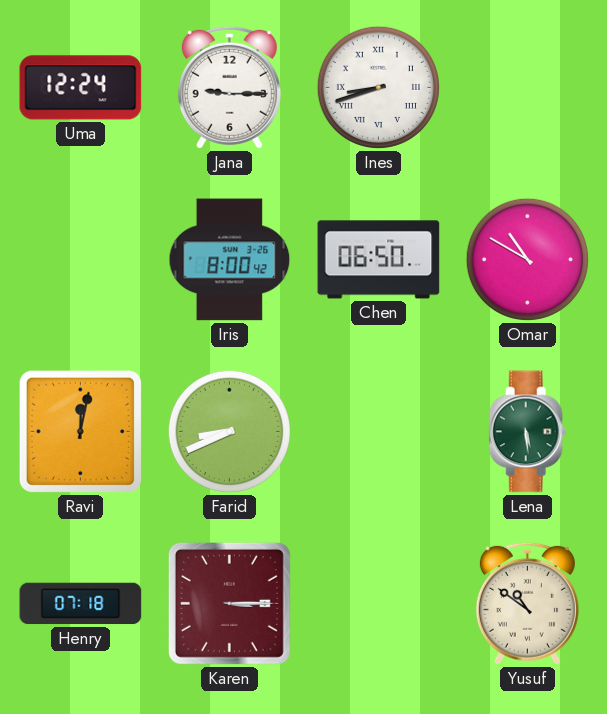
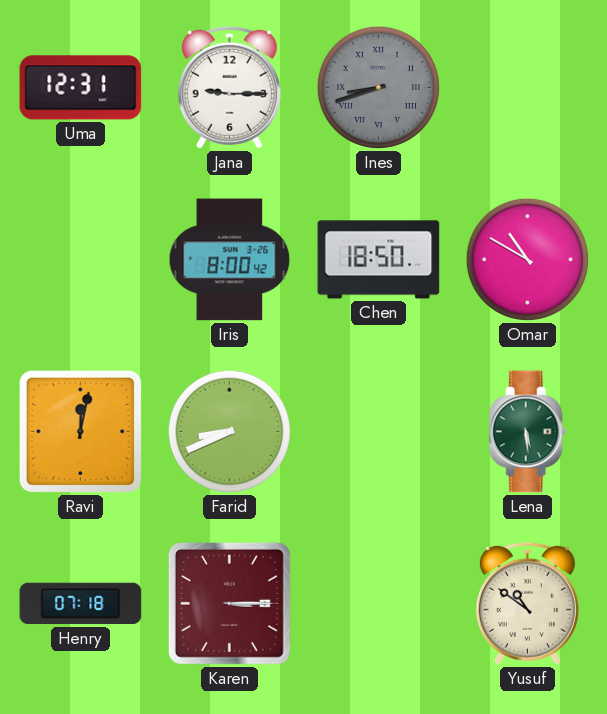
Uma: 12:24 -> 12:31
Ines dial: white -> grey
Chen: 06:50 -> 18:50
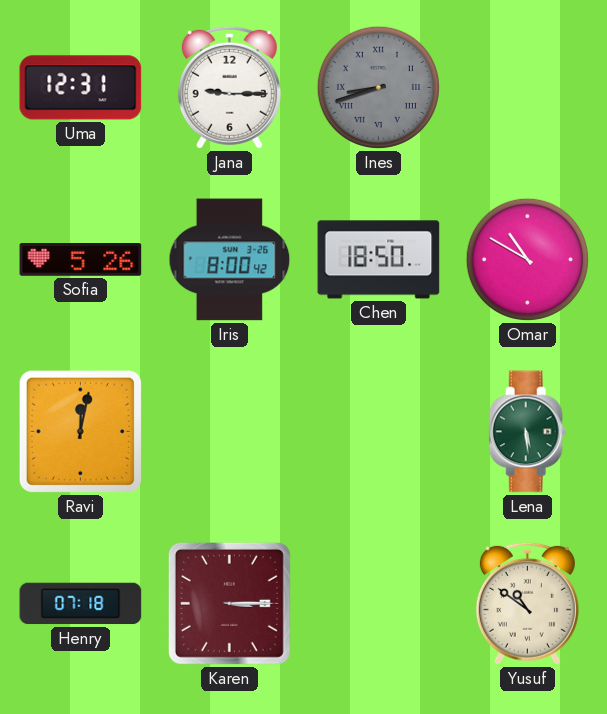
Sofia: none -> 5:26
Farid: 8:41 -> none
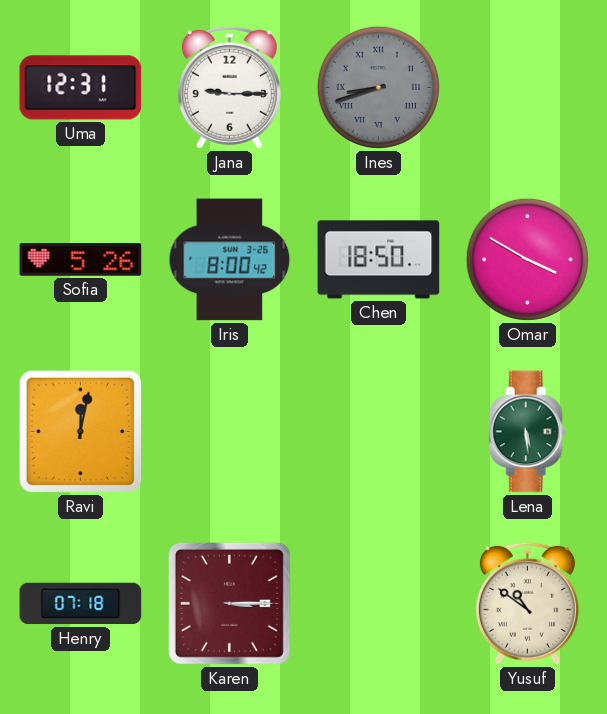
Omar: 10:50 -> 3:50
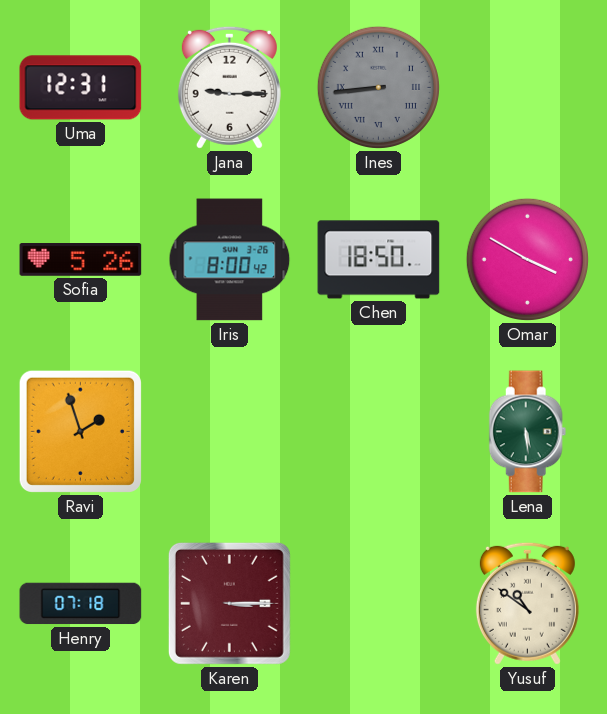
Ines: 8:42 -> 8:44
Ravi: 12:02 -> 1:57
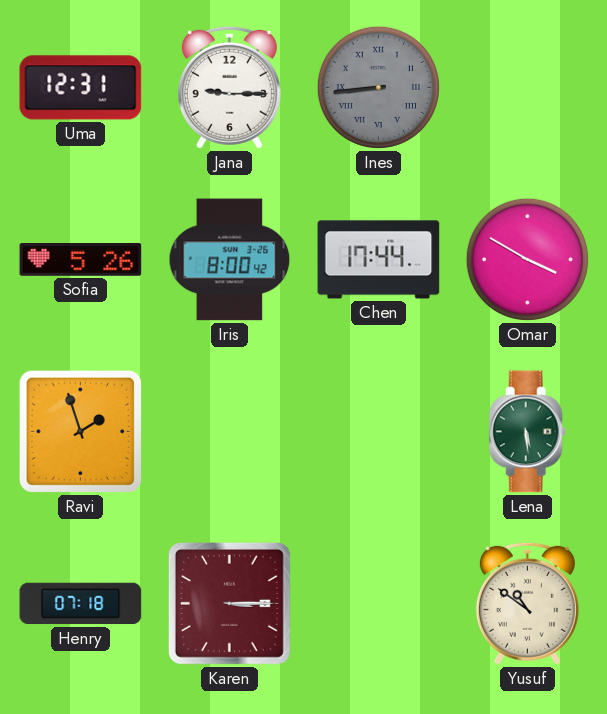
Chen: 18:50 -> 17:44
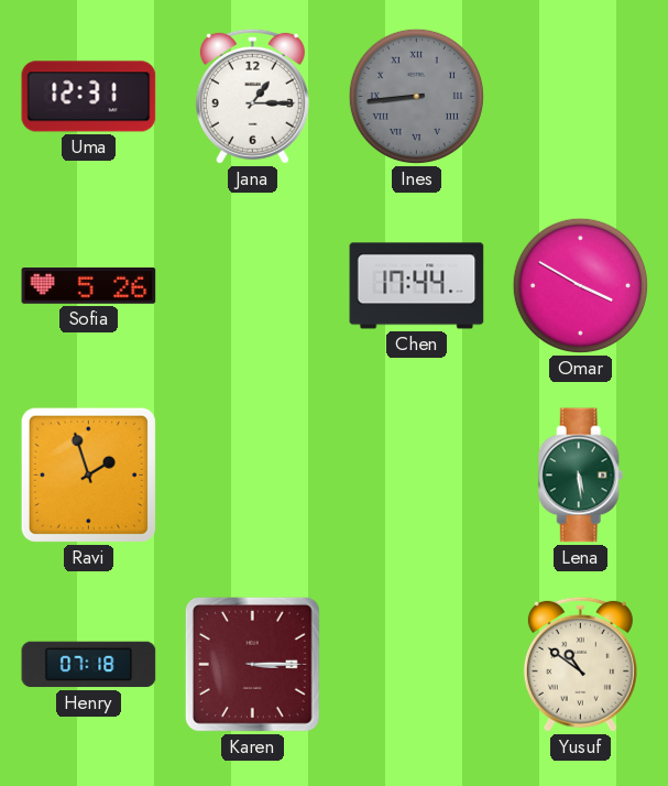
Jana: 9:15 -> 1:15
Iris: 8:00 -> none
